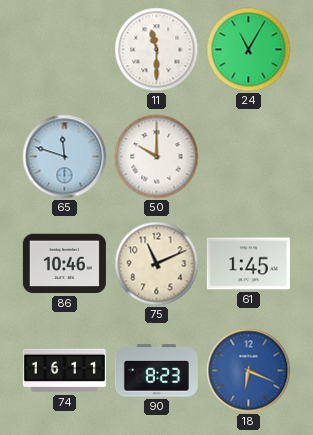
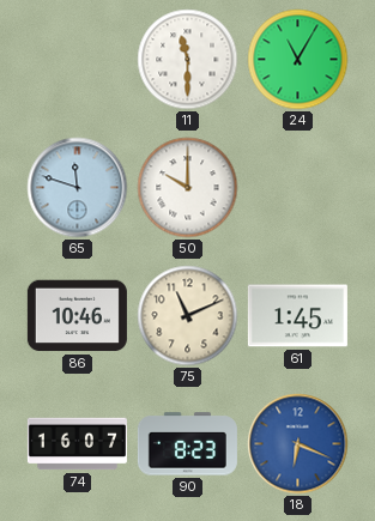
74: 16:11 -> 16:07
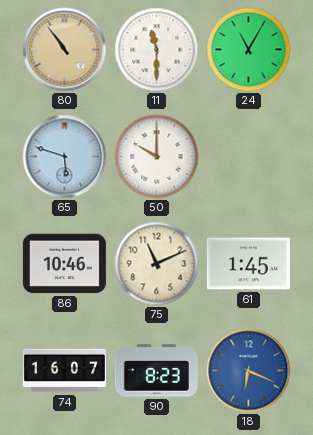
80: none -> 10:54
65: 11:48 -> 5:48
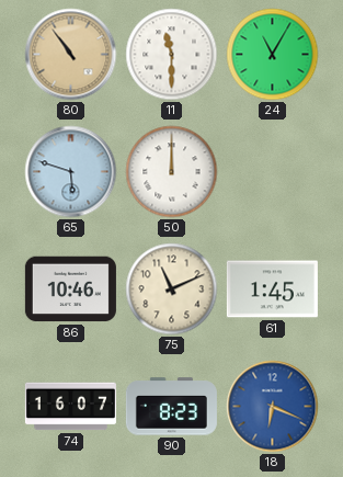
50: 10:00 -> 12:00
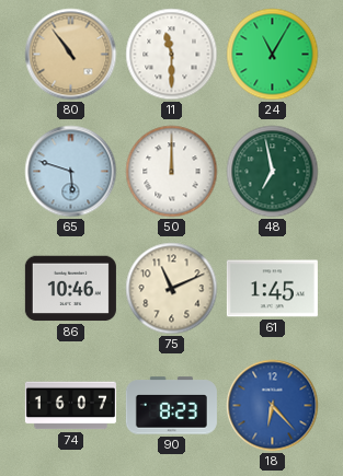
48: none -> 6:58
18: 6:19 -> 6:23
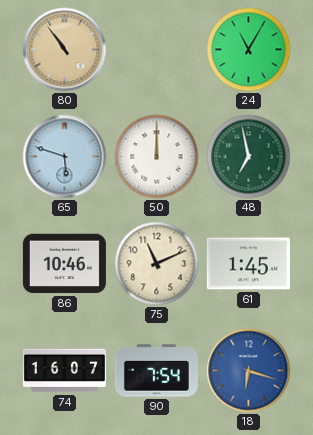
11: 11:30 -> none
90: 8:23 -> 7:54
18: 6:23 -> 6:18
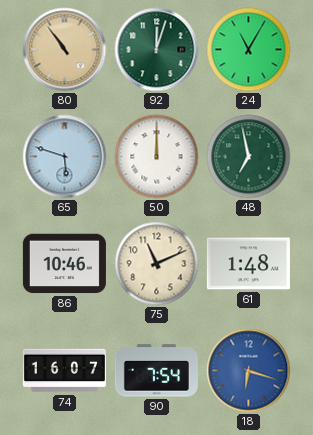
92: none -> 12:03
61: 1:45 -> 1:48
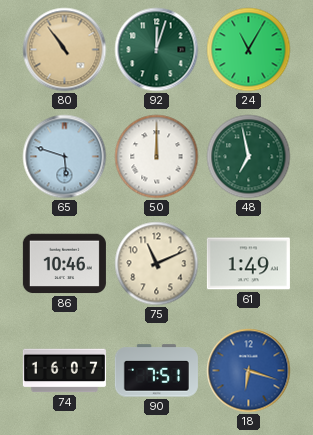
61: 1:48 -> 1:49
90: 7:54 -> 7:51
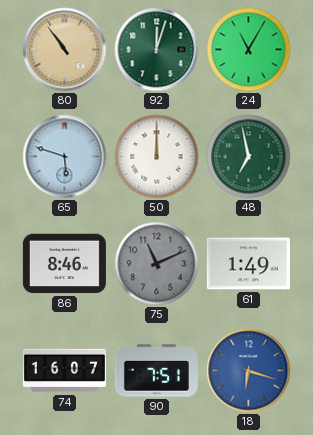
86: 10:46 -> 8:46
75 dial: cream -> grey
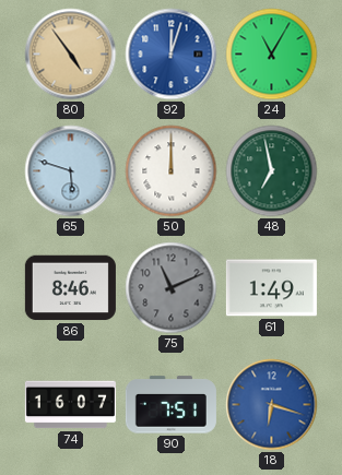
80: 10:54 -> 4:54
92 dial: green -> blue
